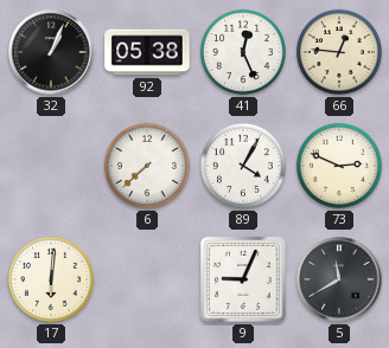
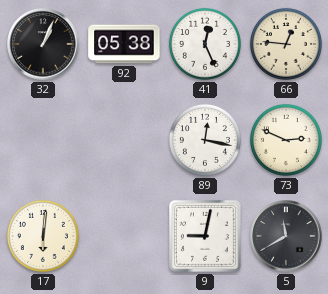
6: 7:38 -> none
89: 4:05 -> 12:17
9: 9:04 -> 9:02
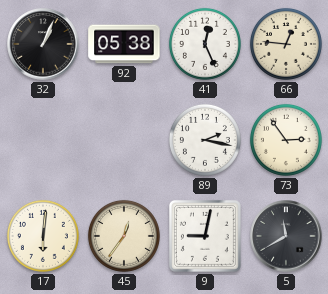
89: 12:17 -> 2:17
73: 2:49 -> 2:54
45: none -> 12:36
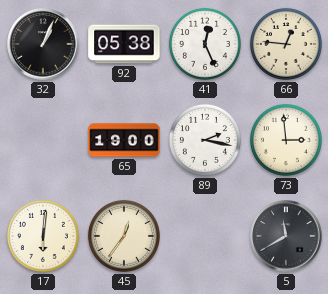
65: none -> 19:00
73: 2:54 -> 2:59
9: 9:02 -> none
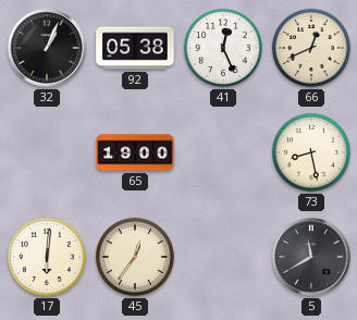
66: 12:46 -> 12:41
89: 2:17 -> none
73: 2:59 -> 8:28
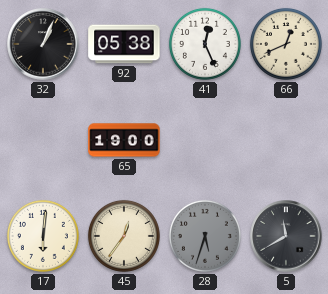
73: 8:28 -> none
28: none -> 5:33
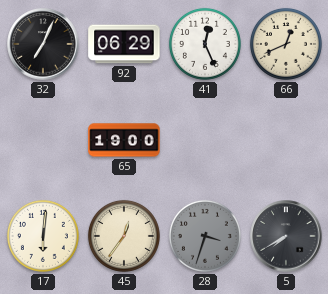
32: 1:04 -> 7:04
92: 05:38 -> 06:29
28: 5:33 -> 3:33
5: 11:40 -> 7:40
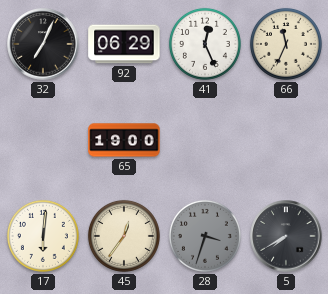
66: 12:41 -> 11:34
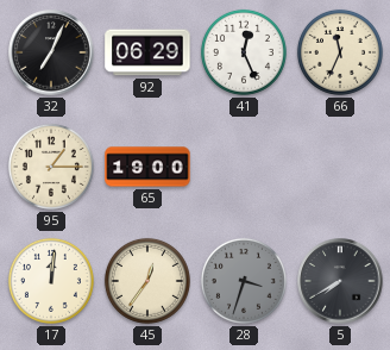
95: none -> 1:15
17: 6:01 -> 12:01
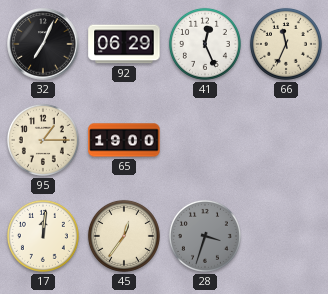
5: 7:40 -> none
